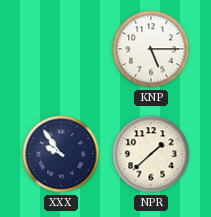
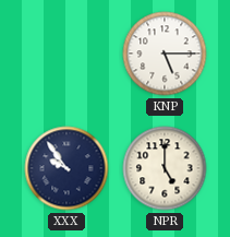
NPR: 1:38 -> 5:00
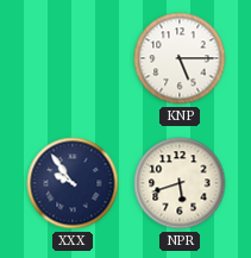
NPR: 5:00 -> 5:42
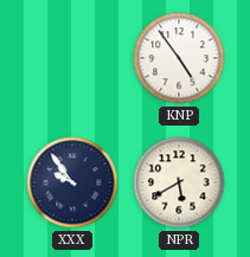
KNP: 5:15 -> 4:54
NPR: 5:42 -> 5:40
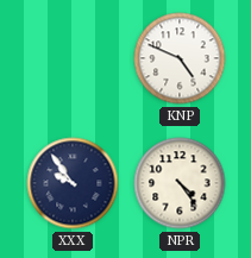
KNP: 4:54 -> 4:49
NPR: 5:40 -> 4:24
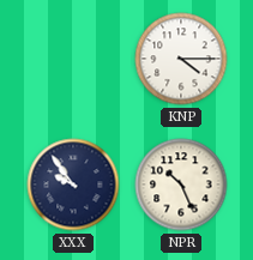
KNP: 4:49 -> 4:15
NPR: 4:24 -> 10:26
